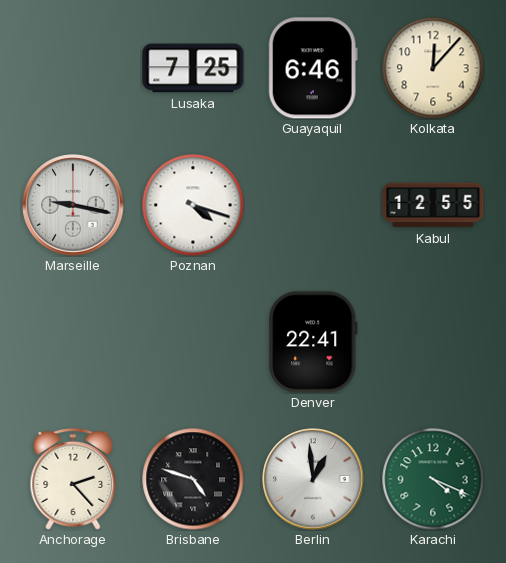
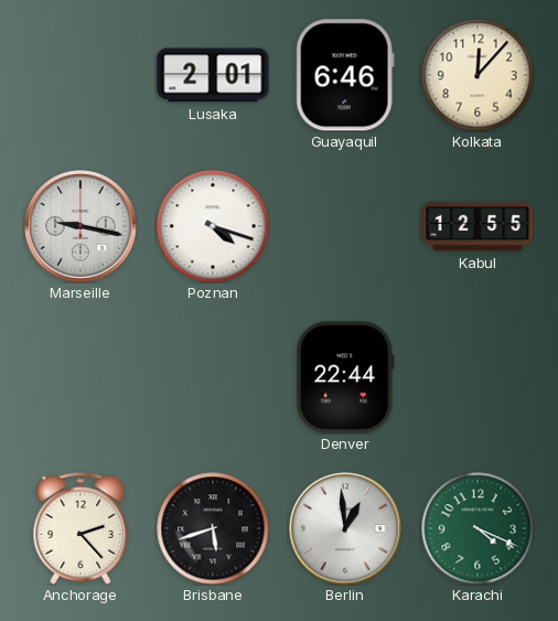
Lusaka: 7:25 -> 2:01
Denver: 22:41 -> 22:44
Brisbane: 4:48 -> 5:42
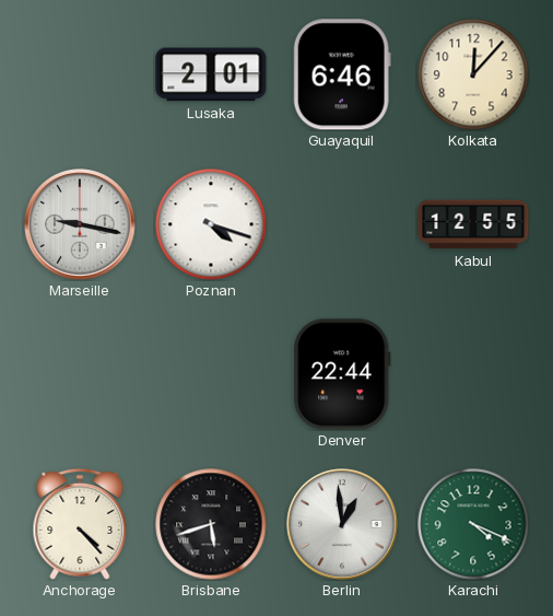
Anchorage: 2:23 -> 4:23
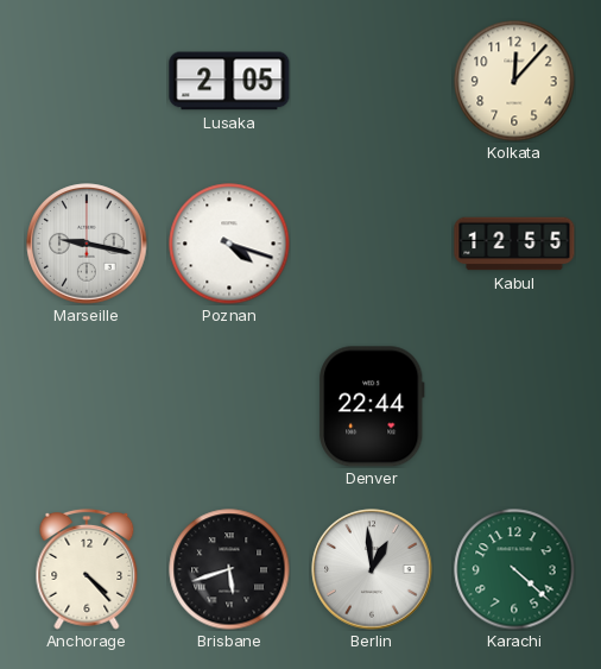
Lusaka: 2:01 -> 2:05
Guayaquil: 6:46 -> none
Karachi: 4:19 -> 4:22
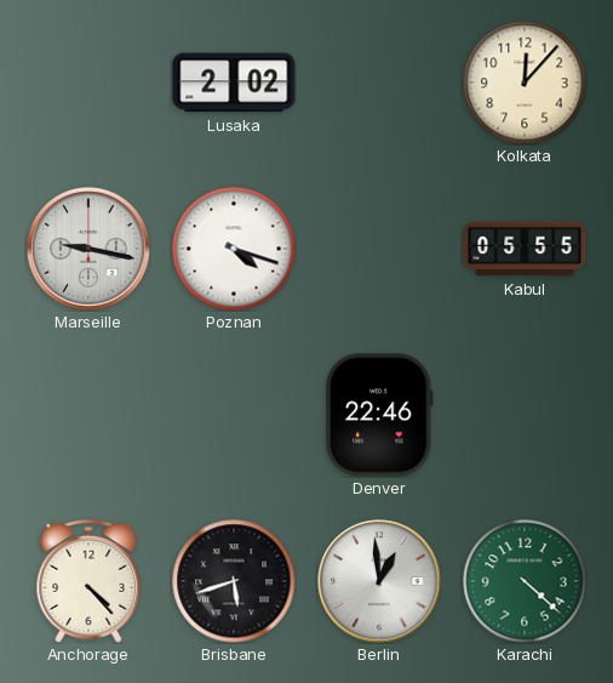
Lusaka: 2:05 -> 2:02
Kabul: 12:55 -> 05:55
Denver: 22:44 -> 22:46
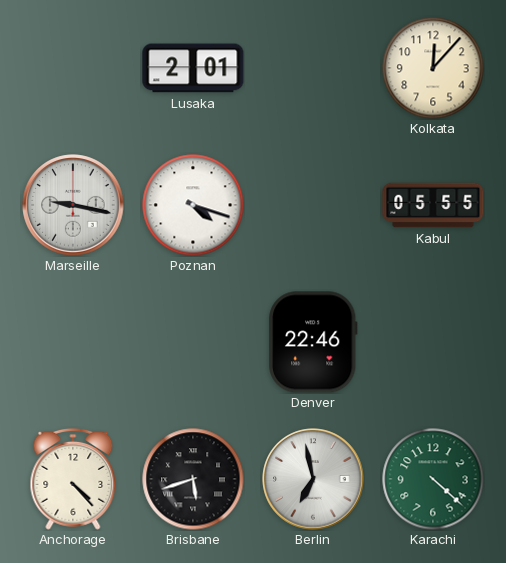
Lusaka: 2:02 -> 2:01
Berlin: 12:59 -> 6:58
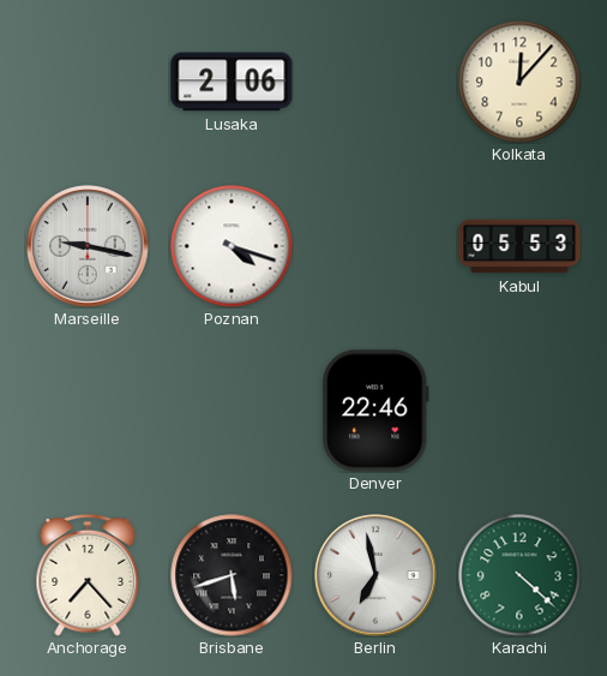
Lusaka: 2:01 -> 2:06
Kabul: 05:55 -> 05:53
Anchorage: 4:23 -> 7:23
